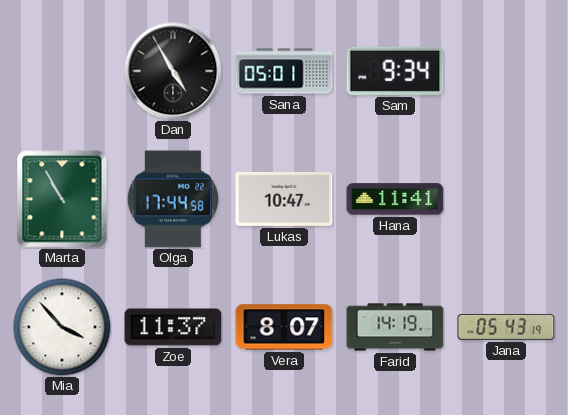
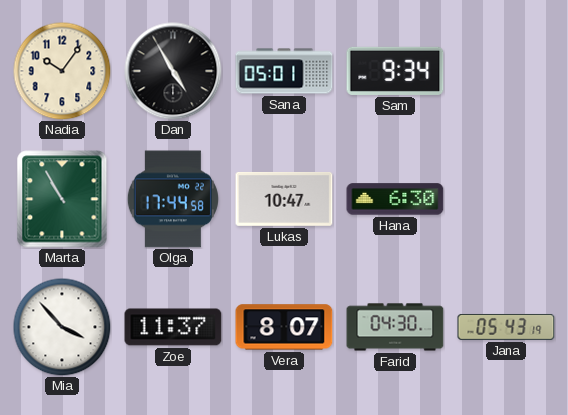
Nadia: none -> 10:06
Hana: 11:41 -> 6:30
Farid: 14:19 -> 04:30
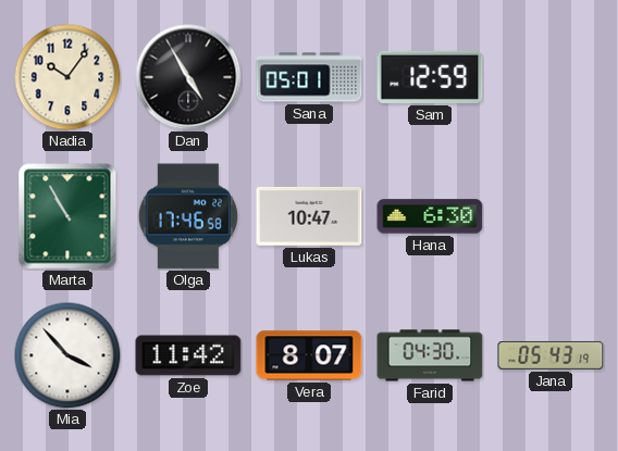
Sam: 9:34 -> 12:59
Olga: 17:44 -> 17:46
Zoe: 11:37 -> 11:42
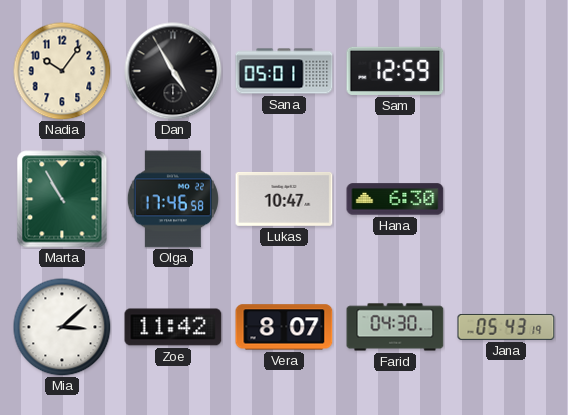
Mia: 3:53 -> 3:08
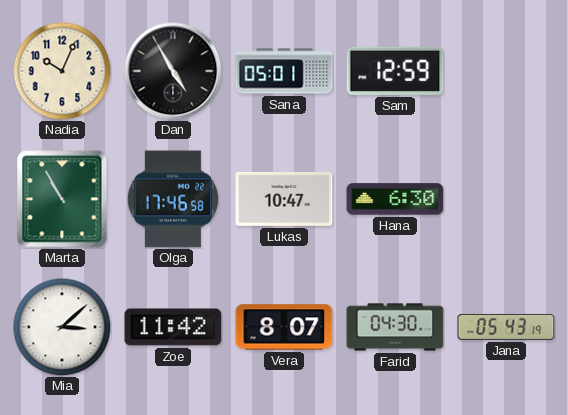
Nadia: 10:06 -> 10:04
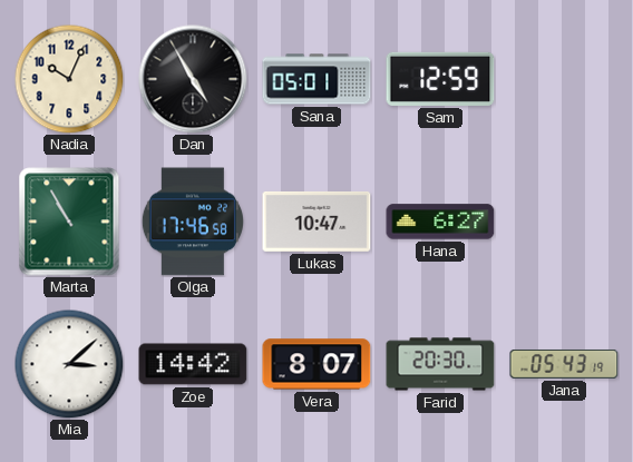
Hana: 6:30 -> 6:27
Zoe: 11:42 -> 14:42
Farid: 04:30 -> 20:30
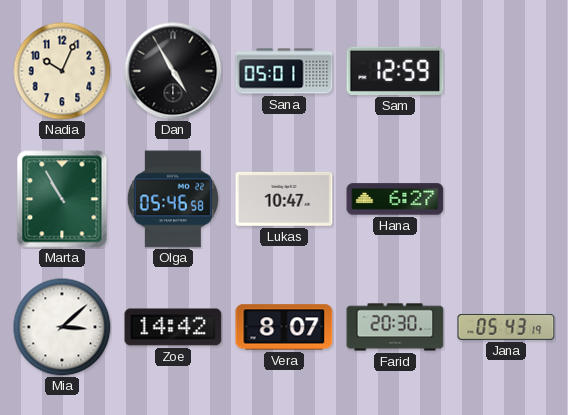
Olga: 17:46 -> 05:46
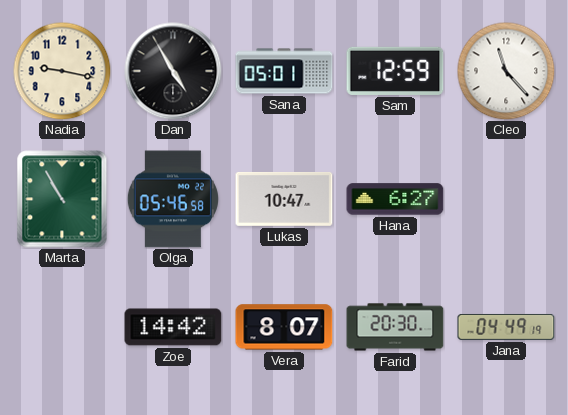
Nadia: 10:04 -> 9:17
Cleo: none -> 11:23
Mia: 3:08 -> none
Jana: 05:43 -> 04:49
